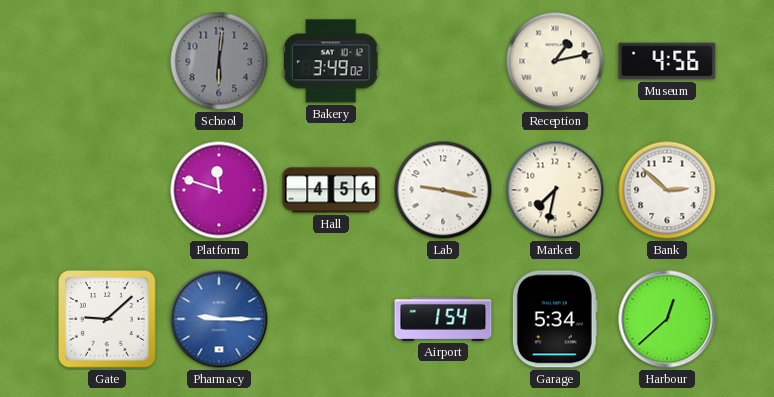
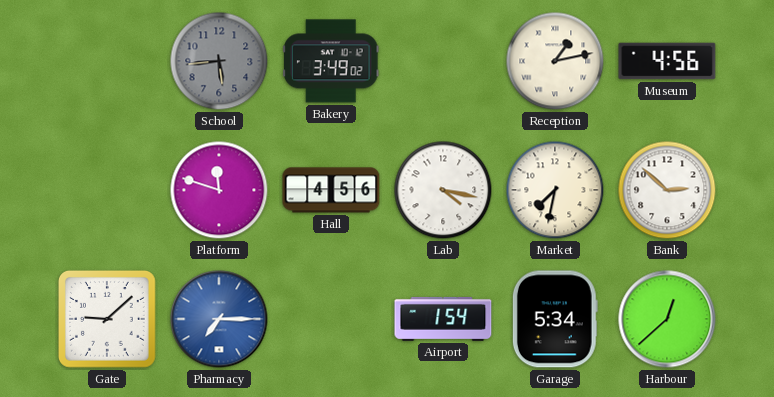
School: 6:01 -> 5:44
Lab: 9:17 -> 4:17
Pharmacy: 9:15 -> 7:15
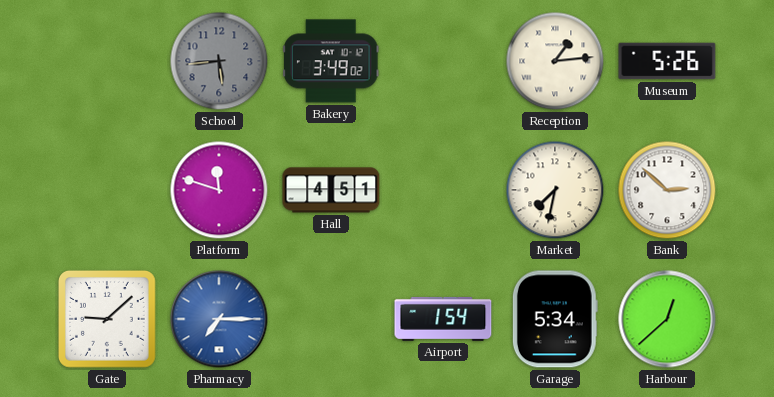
Reception: 1:13 -> 1:14
Museum: 4:56 -> 5:26
Hall: 4:56 -> 4:51
Lab: 4:17 -> none
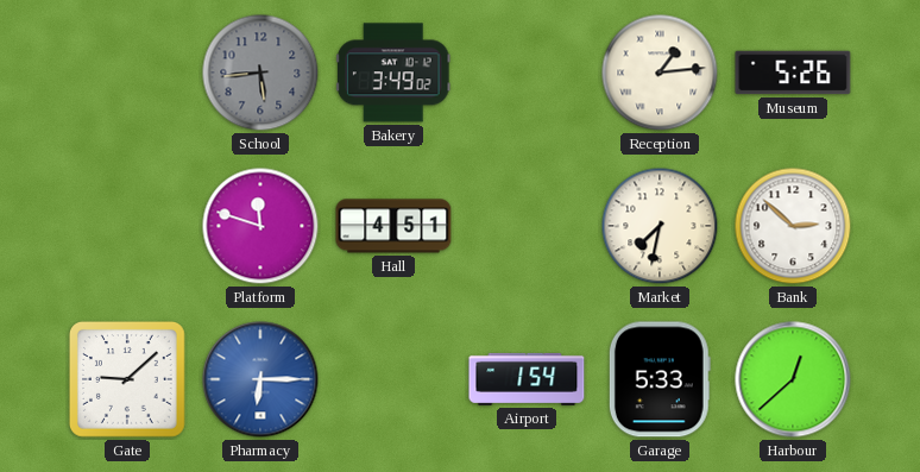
Pharmacy: 7:15 -> 6:15
Garage: 5:34 -> 5:33
